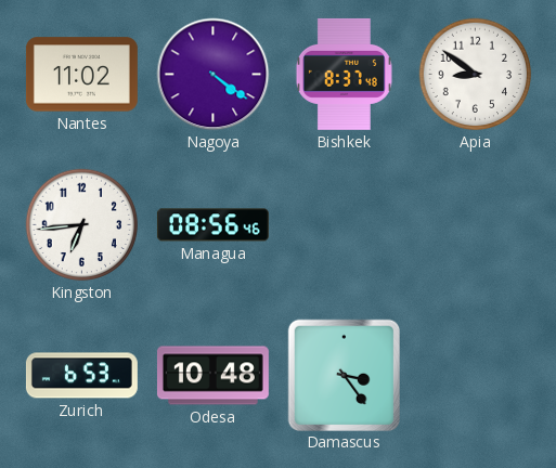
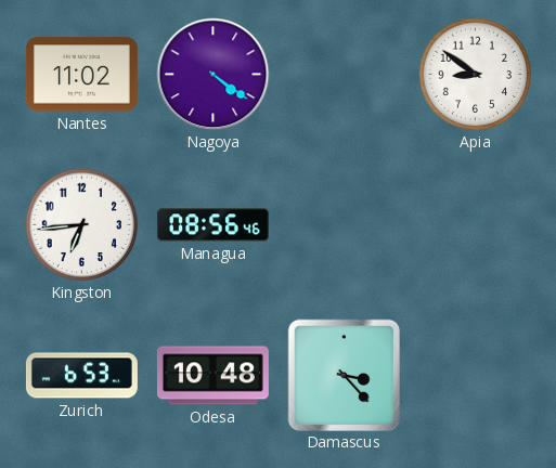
Bishkek: 8:37 -> none
Damascus: 3:24 -> 3:23
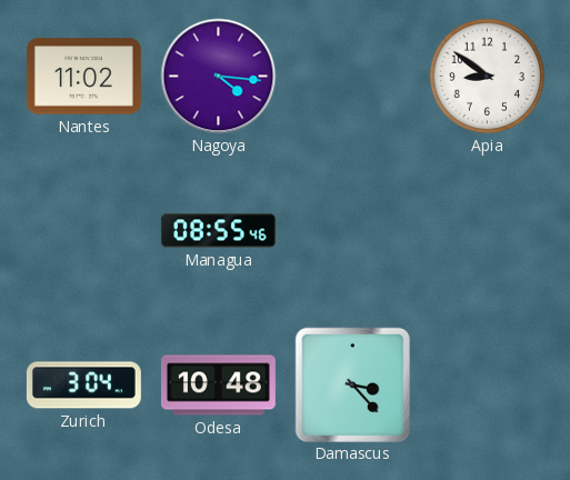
Nagoya: 4:21 -> 4:16
Kingston: 6:44 -> none
Managua: 08:56 -> 08:55
Zurich: 6:53 -> 3:04
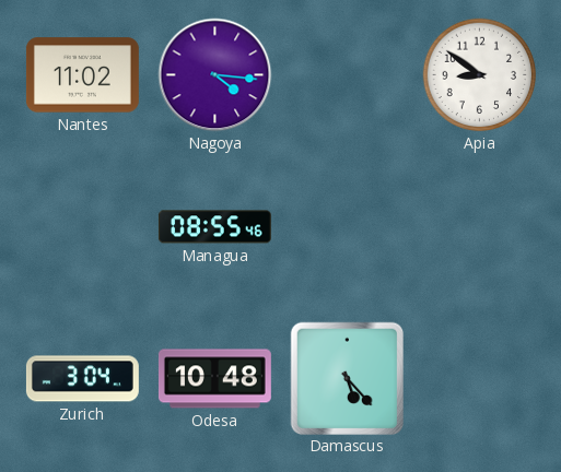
Damascus: 3:23 -> 5:23
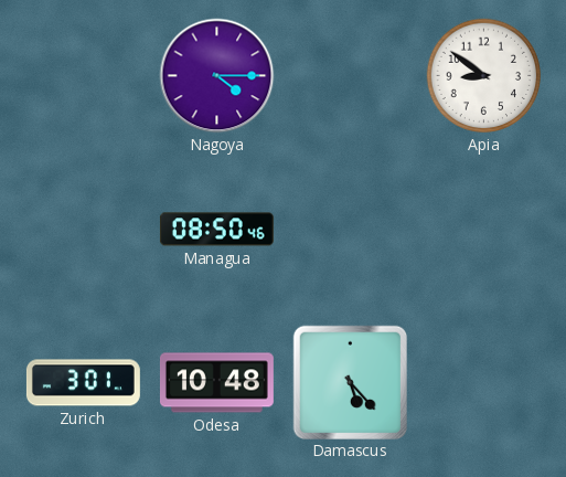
Nantes: 11:02 -> none
Nagoya: 4:16 -> 4:15
Managua: 08:55 -> 08:50
Zurich: 3:04 -> 3:01
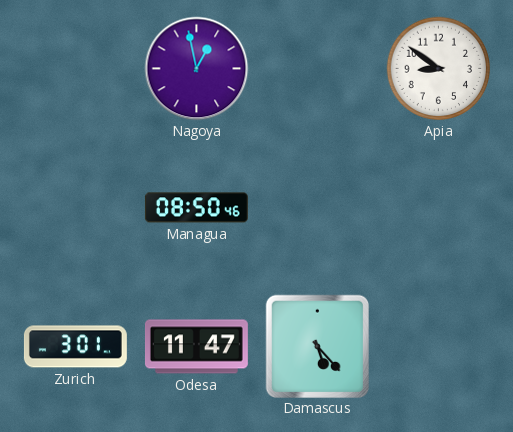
Nagoya: 4:15 -> 12:58
Odesa: 10:48 -> 11:47
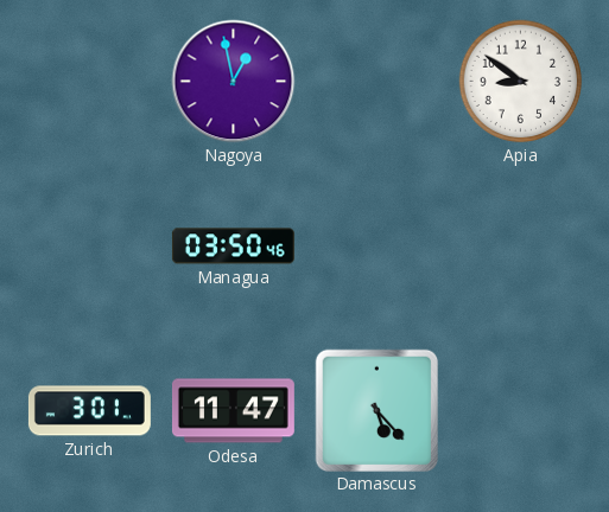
Managua: 08:50 -> 03:50
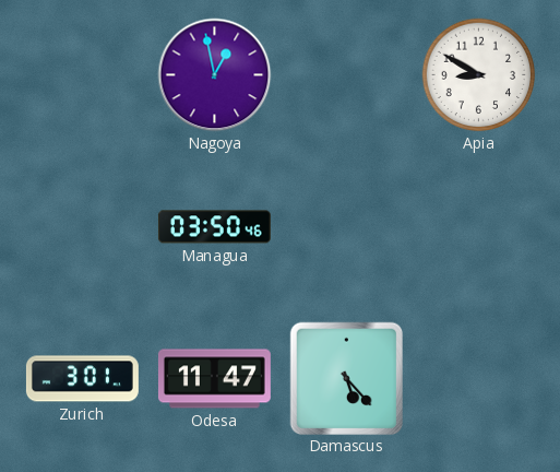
Apia: 8:51 -> 8:50
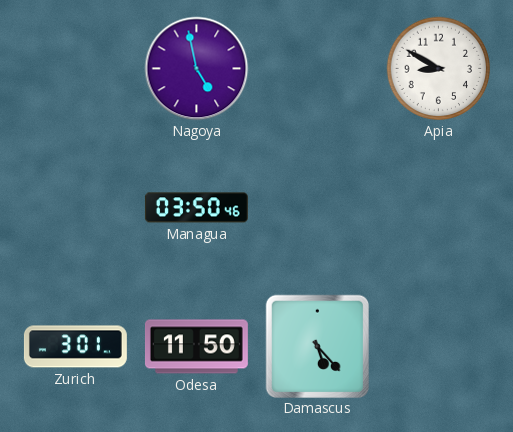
Nagoya: 12:58 -> 4:58
Odesa: 11:47 -> 11:50
